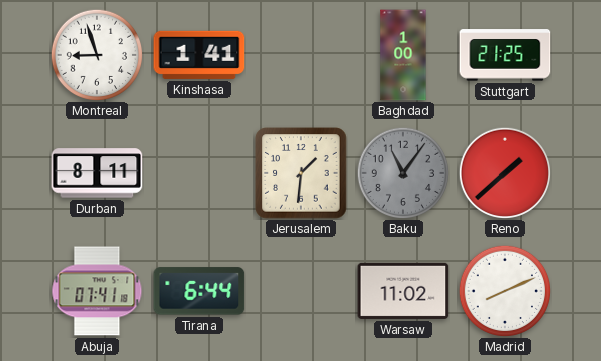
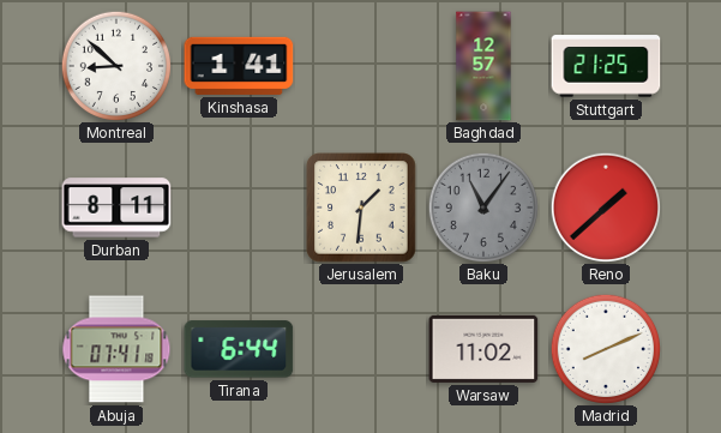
Montreal: 8:57 -> 8:52
Baghdad: 1:00 -> 12:57
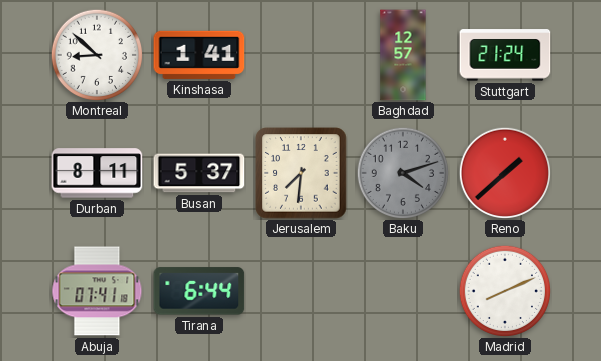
Stuttgart: 21:25 -> 21:24
Busan: none -> 5:37
Jerusalem: 1:31 -> 7:31
Baku: 11:06 -> 4:12
Warsaw: 11:02 -> none
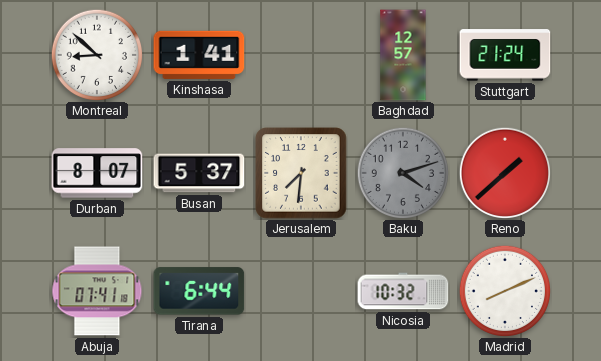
Durban: 8:11 -> 8:07
Nicosia: none -> 10:32
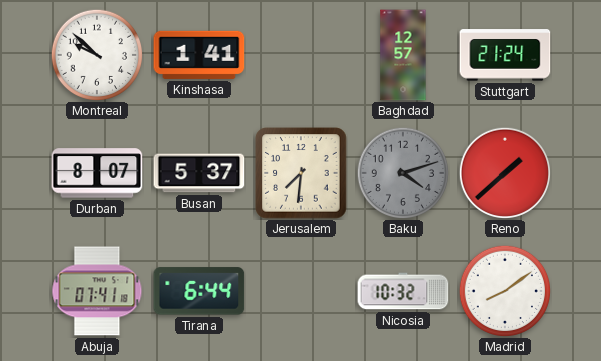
Montreal: 8:52 -> 9:52
Madrid: 8:11 -> 8:09
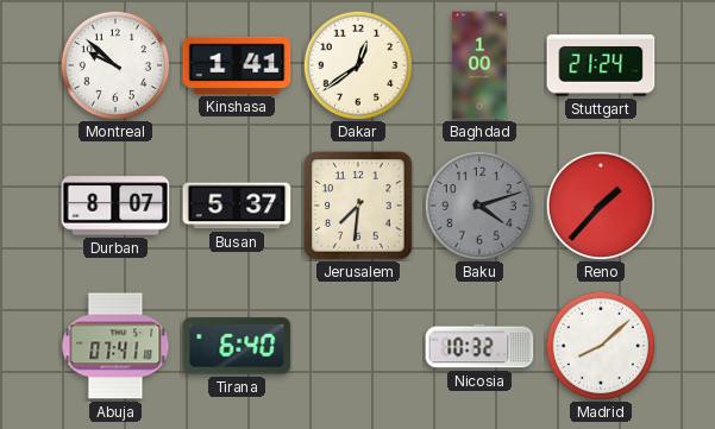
Dakar: none -> 12:39
Baghdad: 12:57 -> 1:00
Reno: 1:38 -> 1:37
Tirana: 6:44 -> 6:40
Madrid: 8:09 -> 8:08
